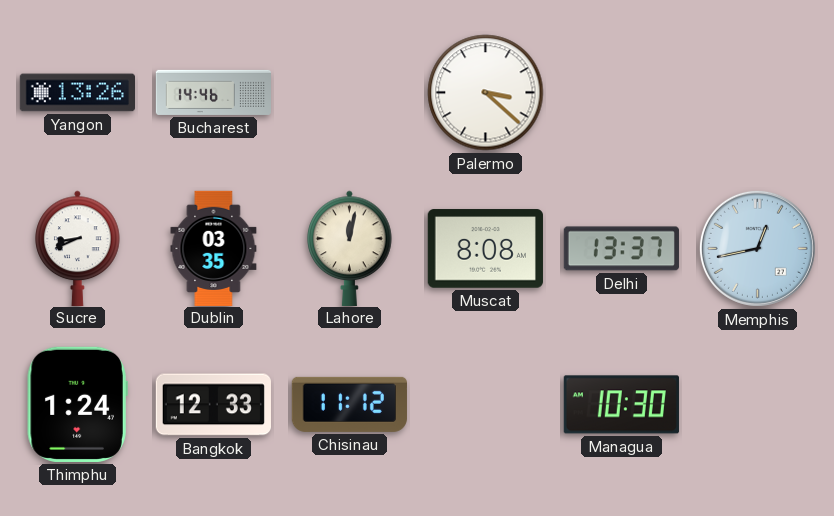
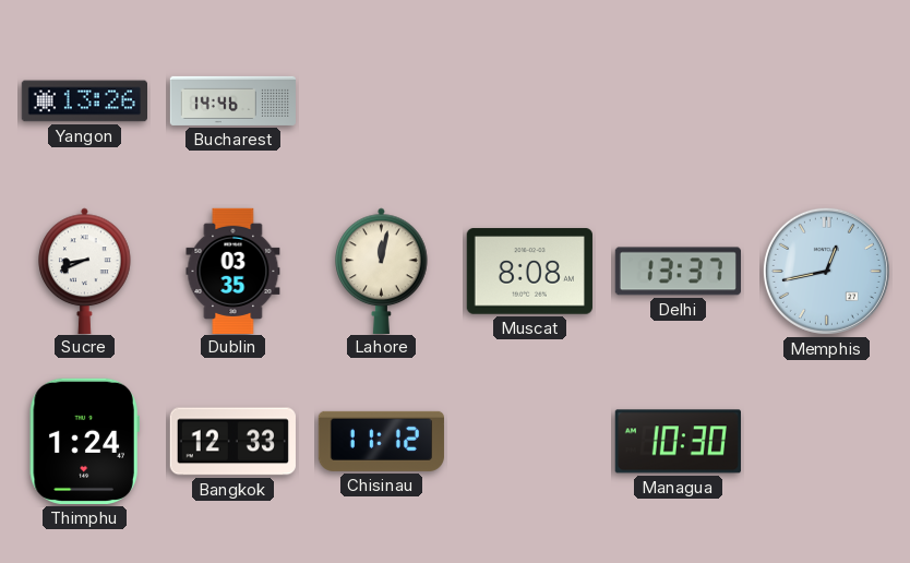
Palermo: 3:22 -> none
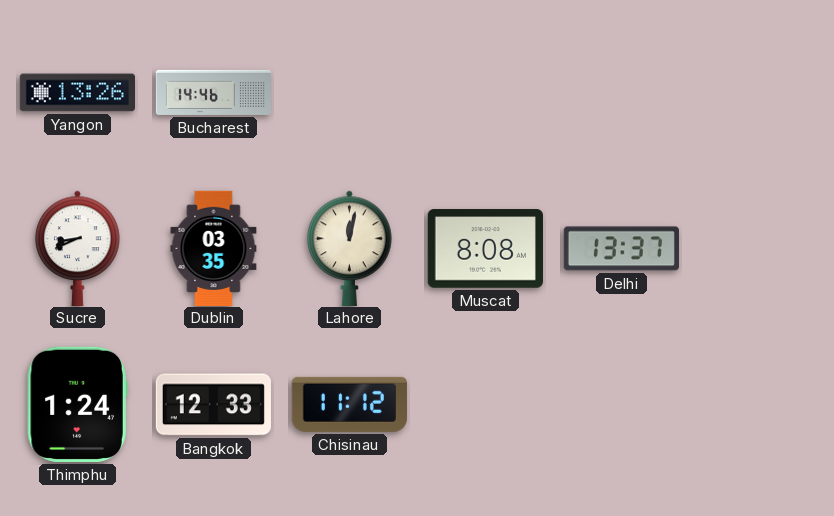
Memphis: 12:43 -> none
Managua: 10:30 -> none
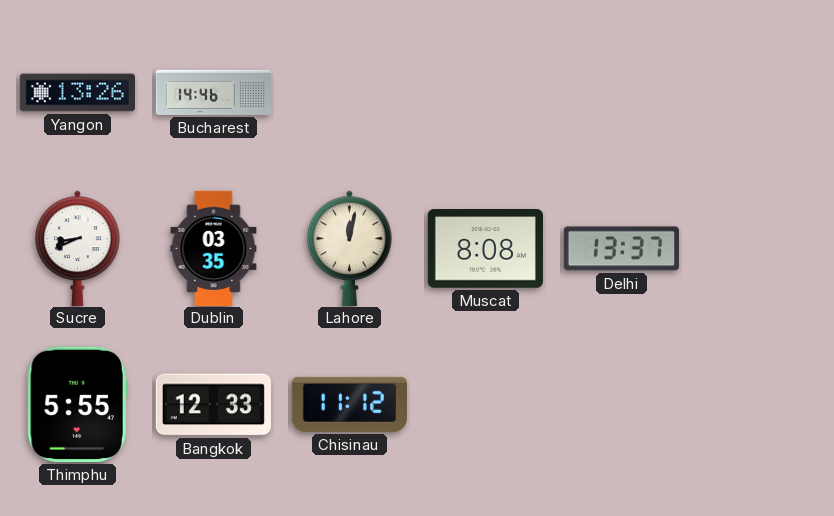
Thimphu: 1:24 -> 5:55
